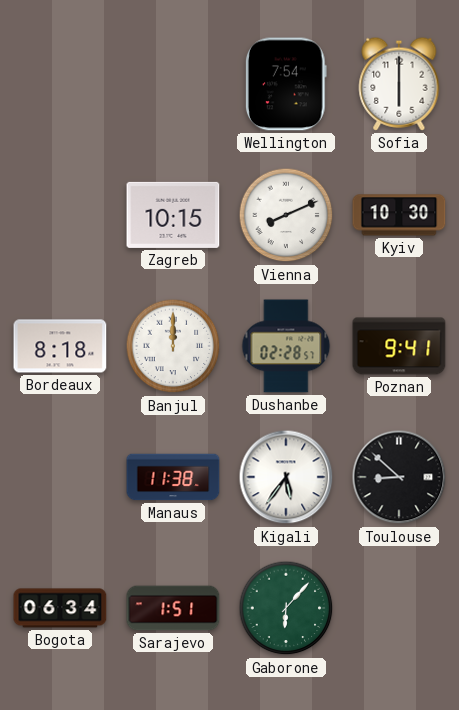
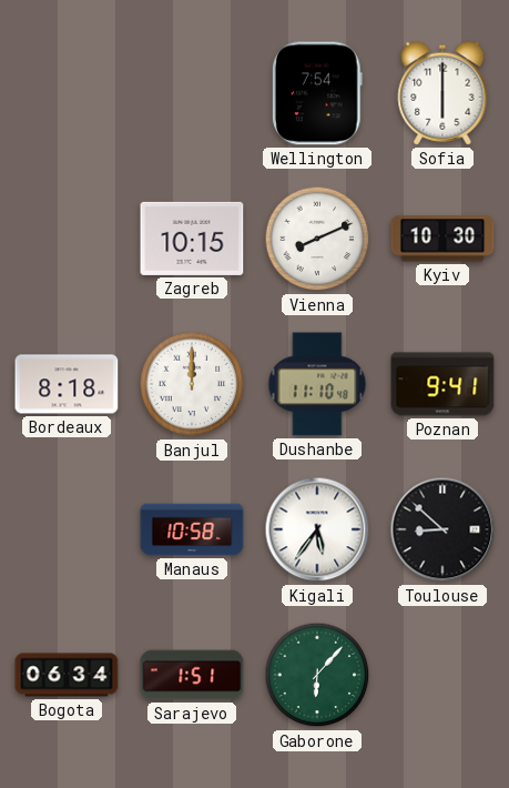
Dushanbe: 02:28 -> 11:10
Manaus: 11:38 -> 10:58
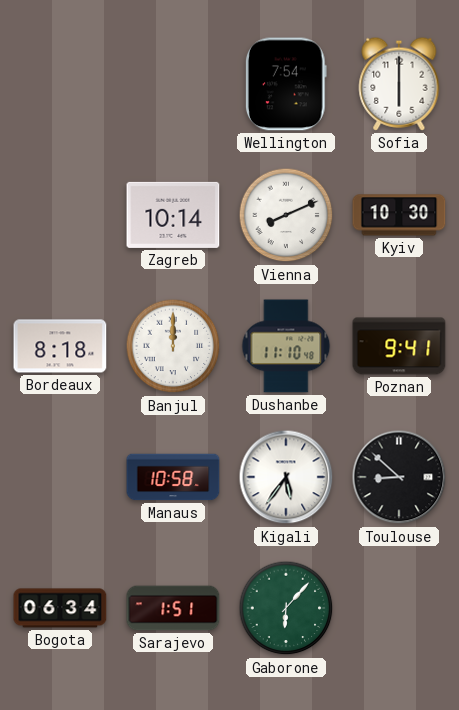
Zagreb: 10:15 -> 10:14
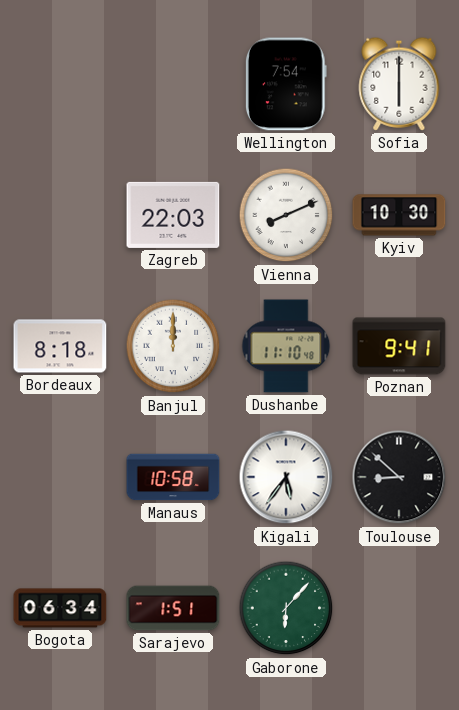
Zagreb: 10:14 -> 22:03
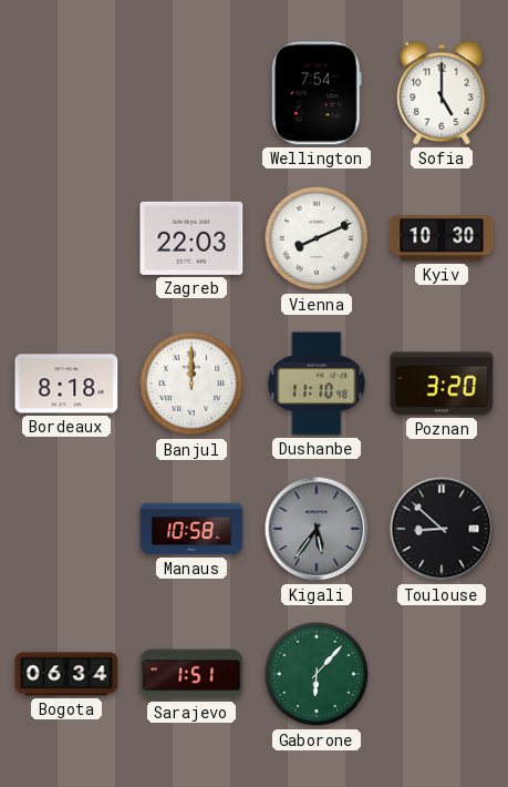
Sofia: 6:00 -> 5:00
Poznan: 9:41 -> 3:20
Kigali dial: white -> grey
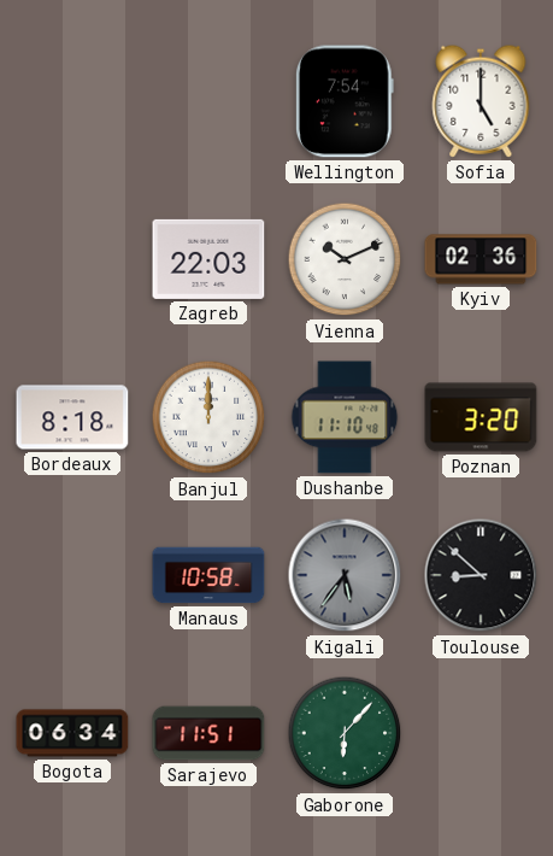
Vienna: 8:11 -> 10:11
Kyiv: 10:30 -> 02:36
Sarajevo: 1:51 -> 11:51
